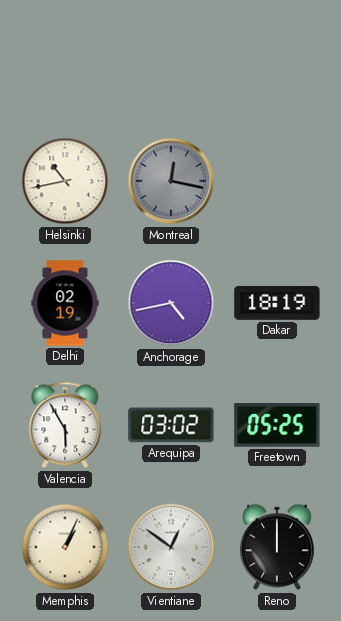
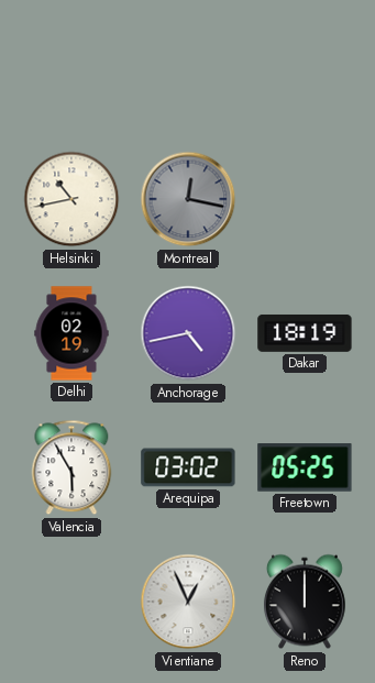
Memphis: 1:04 -> none
Vientiane: 12:51 -> 12:56
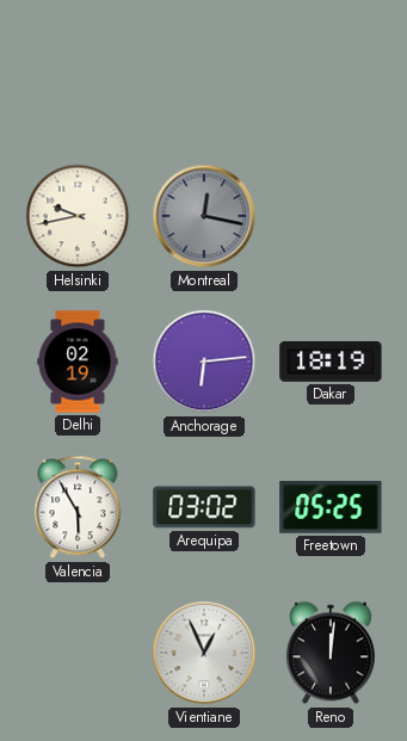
Helsinki: 10:43 -> 9:43
Anchorage: 4:43 -> 6:14
Reno: 12:00 -> 12:01
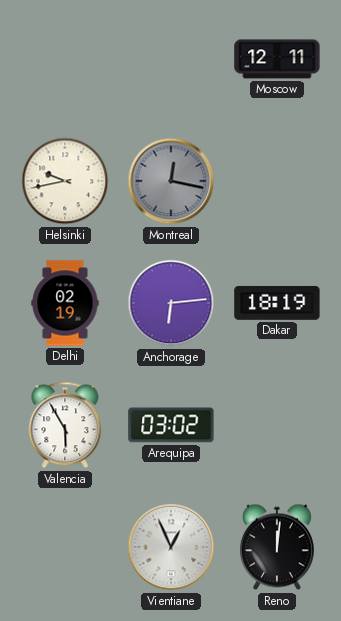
Moscow: none -> 12:11
Freetown: 05:25 -> none
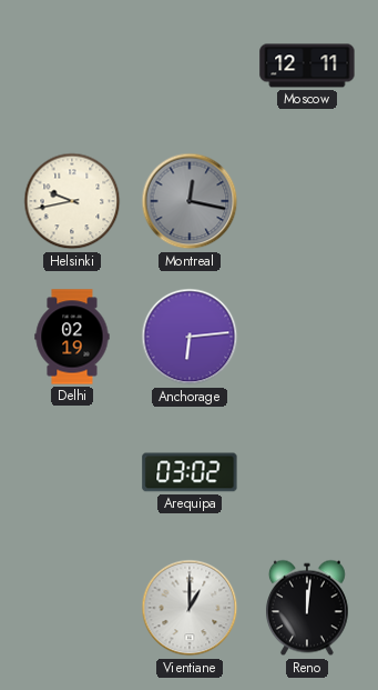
Dakar: 18:19 -> none
Valencia: 5:55 -> none
Vientiane: 12:56 -> 1:00
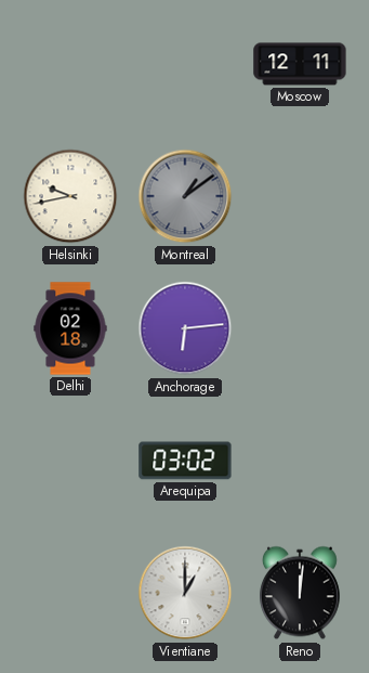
Montreal: 12:17 -> 1:09
Delhi: 02:19 -> 02:18
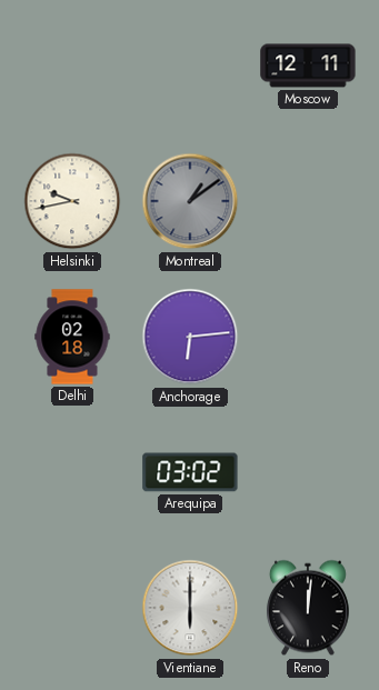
Vientiane: 1:00 -> 6:00
